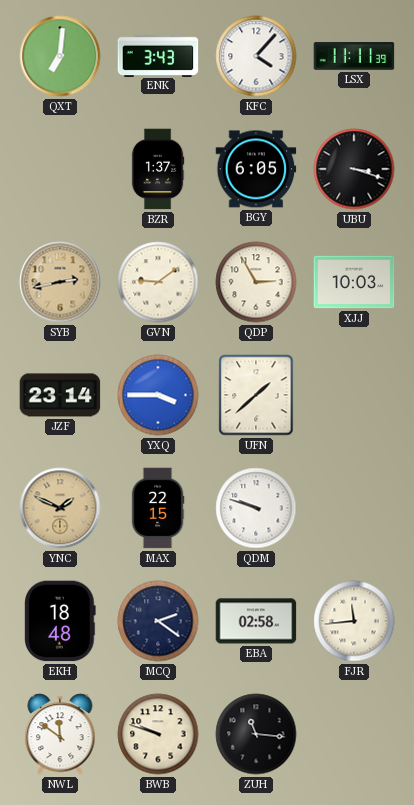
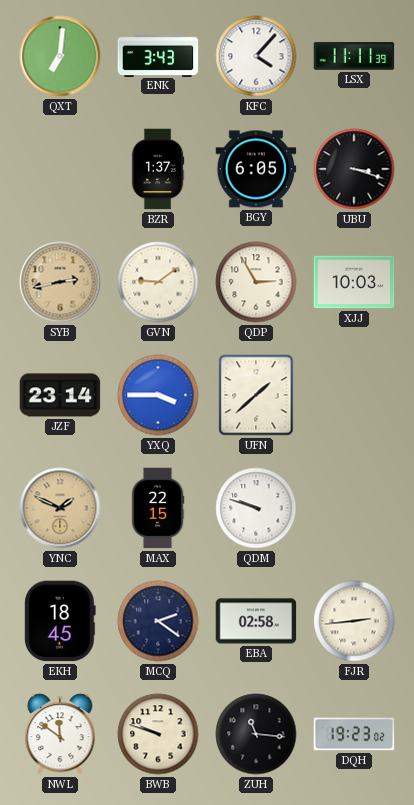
EKH: 18:48 -> 18:45
FJR: 11:44 -> 2:44
DQH: none -> 19:23
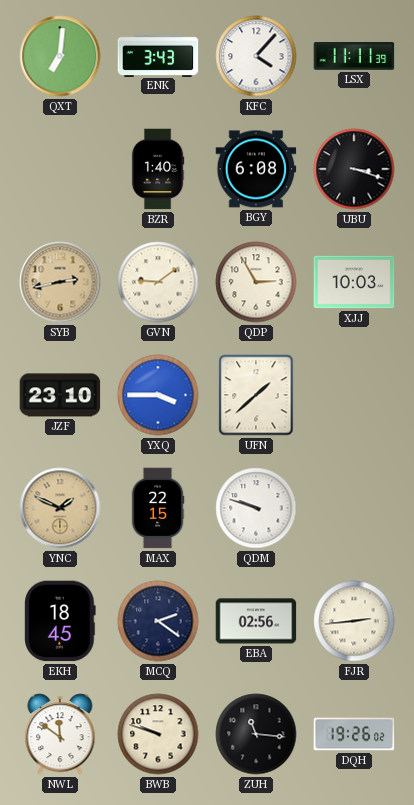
BZR: 1:37 -> 1:40
BGY: 6:05 -> 6:08
JZF: 23:14 -> 23:10
EBA: 02:58 -> 02:56
DQH: 19:23 -> 19:26
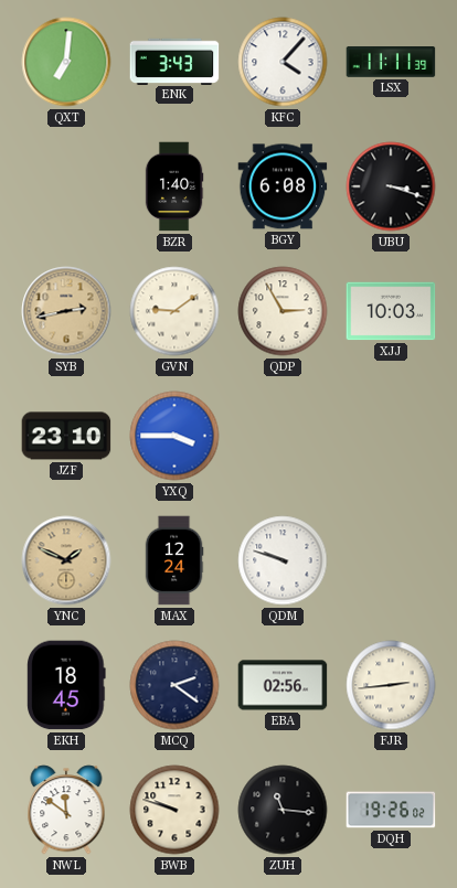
UFN: 1:38 -> none
MAX: 22:15 -> 12:24
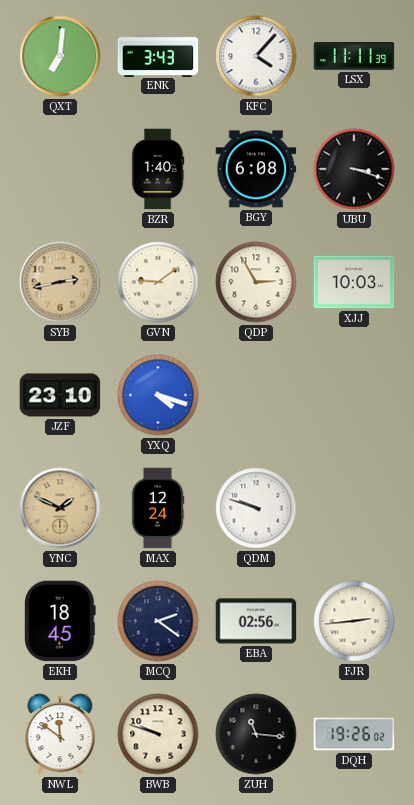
YXQ: 3:45 -> 4:18
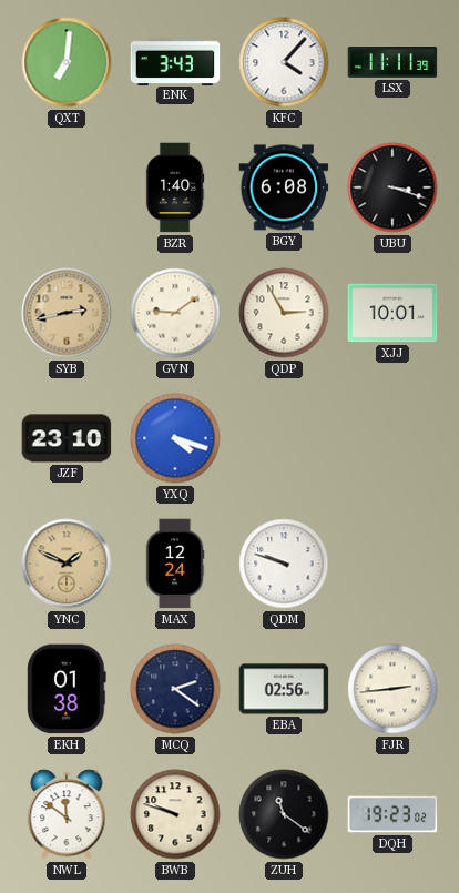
XJJ: 10:03 -> 10:01
EKH: 18:45 -> 01:38
ZUH: 11:16 -> 11:21
DQH: 19:26 -> 19:23
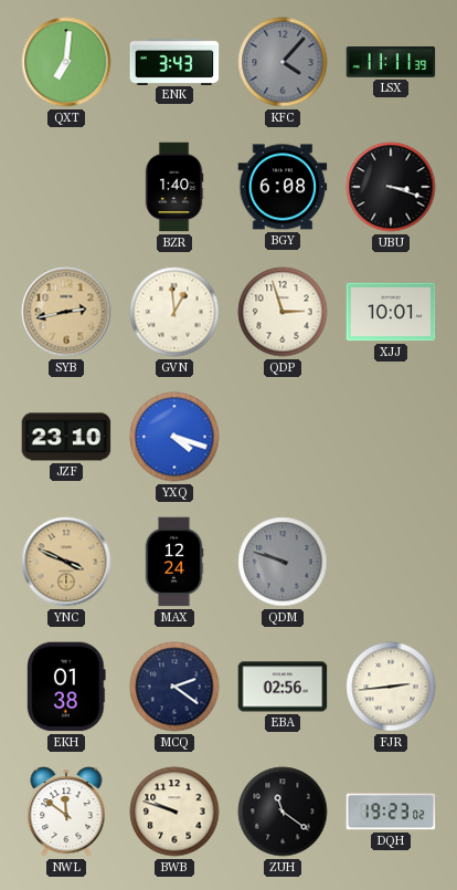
KFC dial: white -> grey
GVN: 9:09 -> 12:59
QDP: 2:55 -> 2:57
YNC: 1:49 -> 3:49
QDM dial: white -> grey
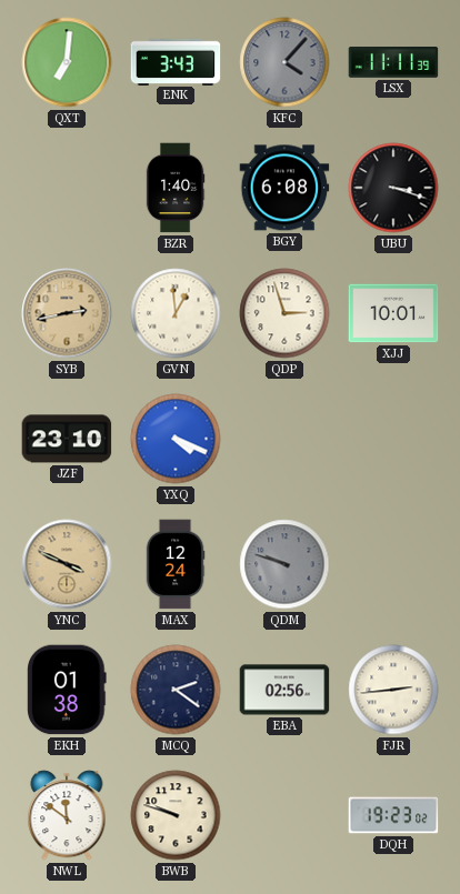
YXQ: 4:18 -> 4:19
ZUH: 11:21 -> none
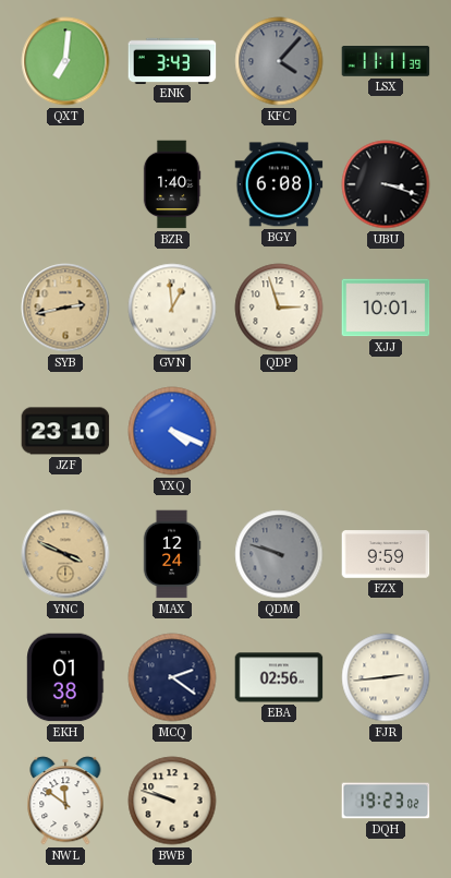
FZX: none -> 9:59
